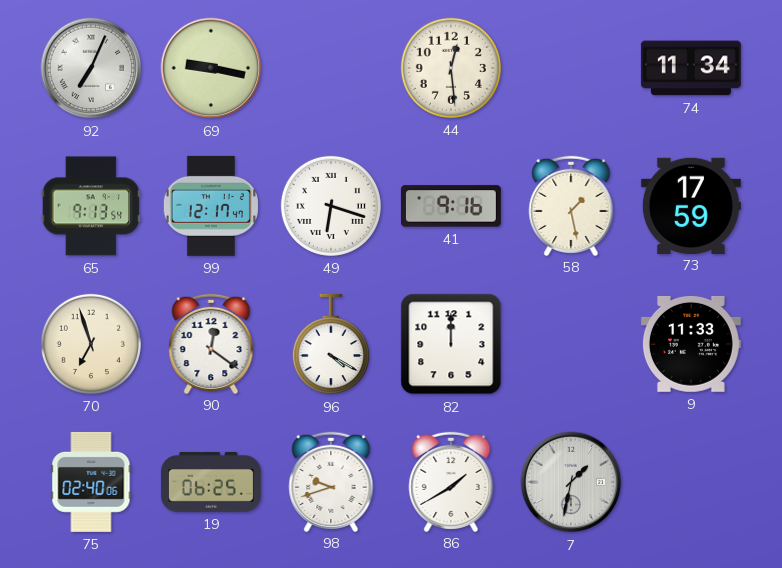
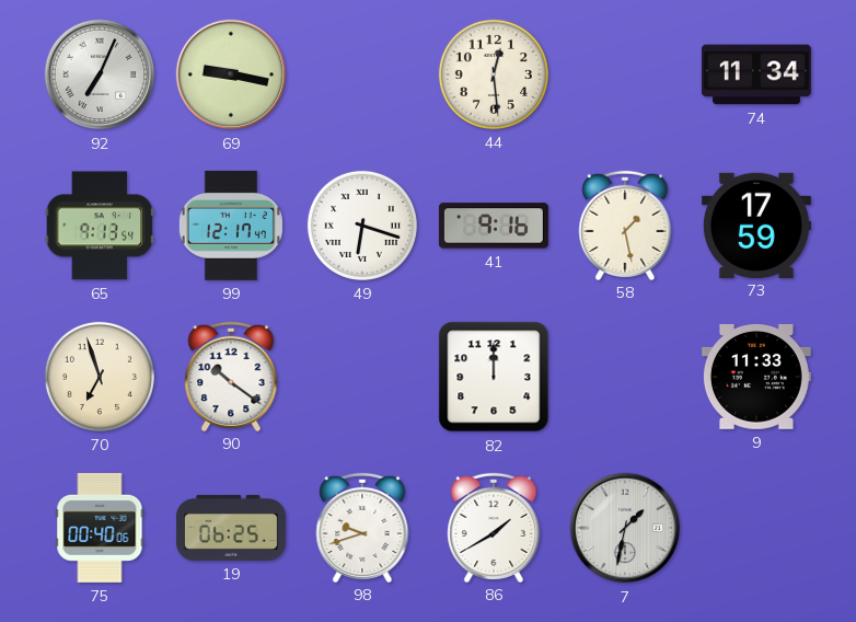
90: 12:21 -> 10:21
96: 4:20 -> none
75: 02:40 -> 00:40
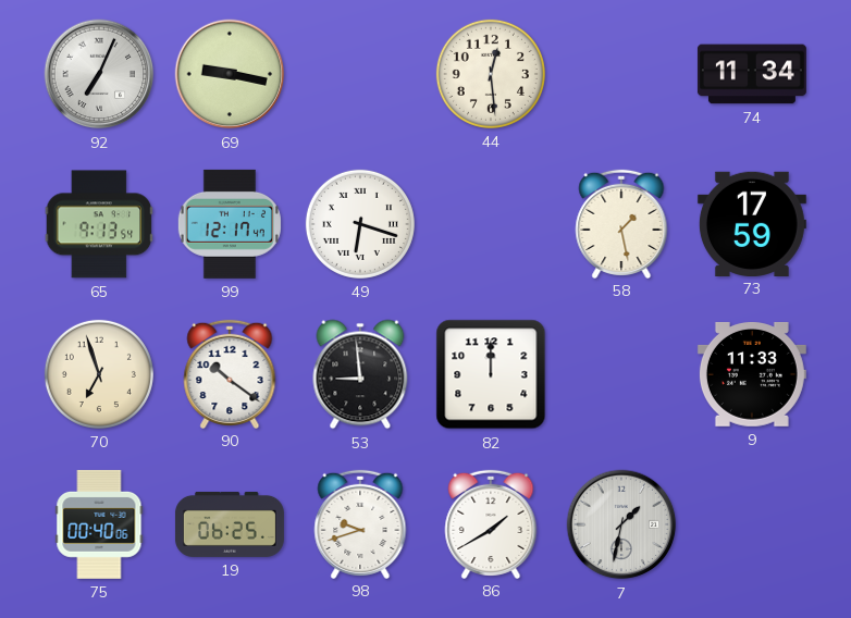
41: 9:16 -> none
53: none -> 8:59
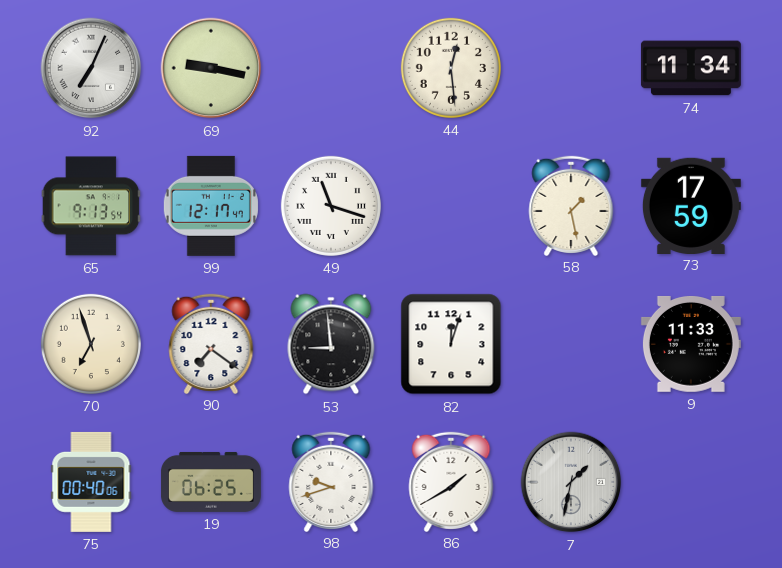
49: 6:18 -> 11:18
90: 10:21 -> 7:21
82: 12:00 -> 12:03
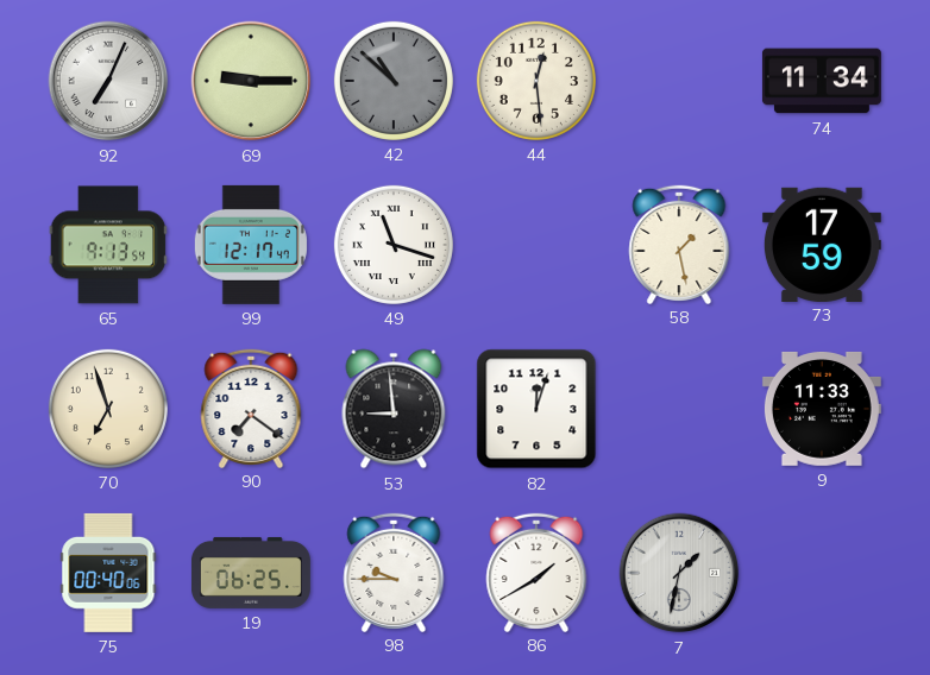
69: 9:17 -> 9:15
42: none -> 10:52
98: 9:42 -> 9:45
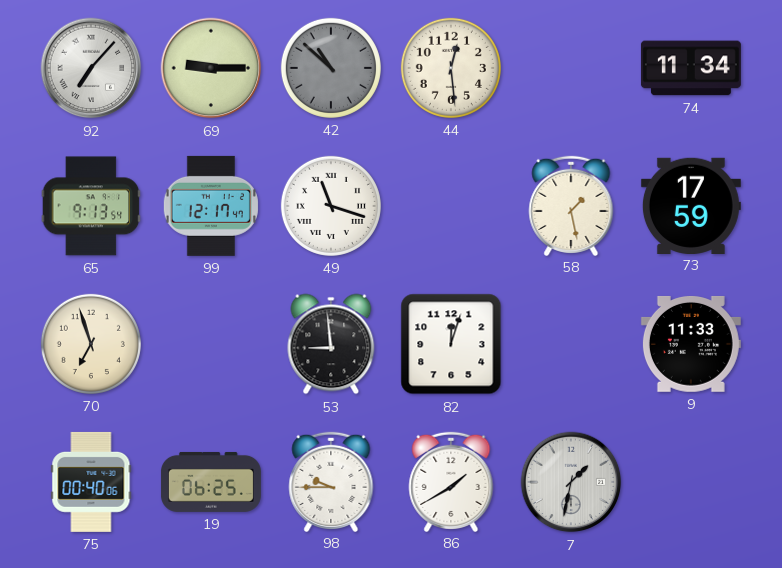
92: 7:04 -> 7:07
90: 7:21 -> none
